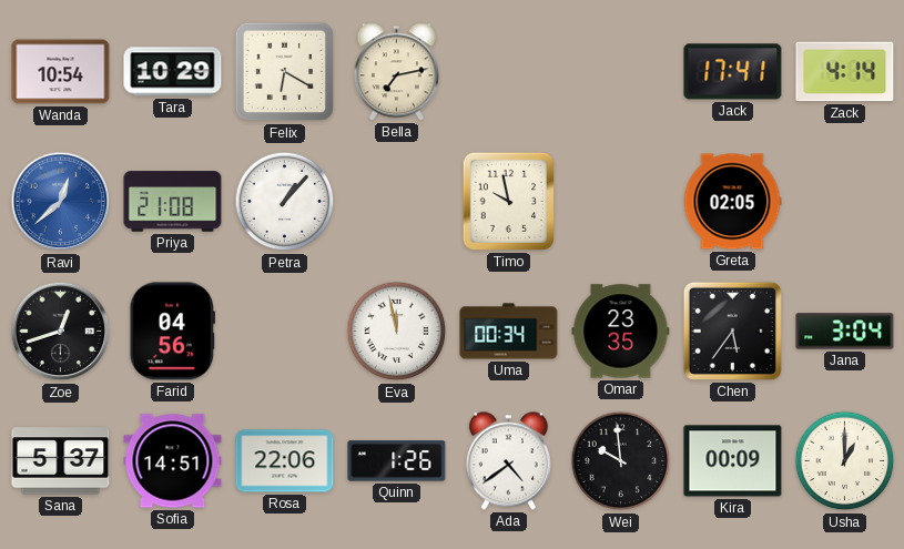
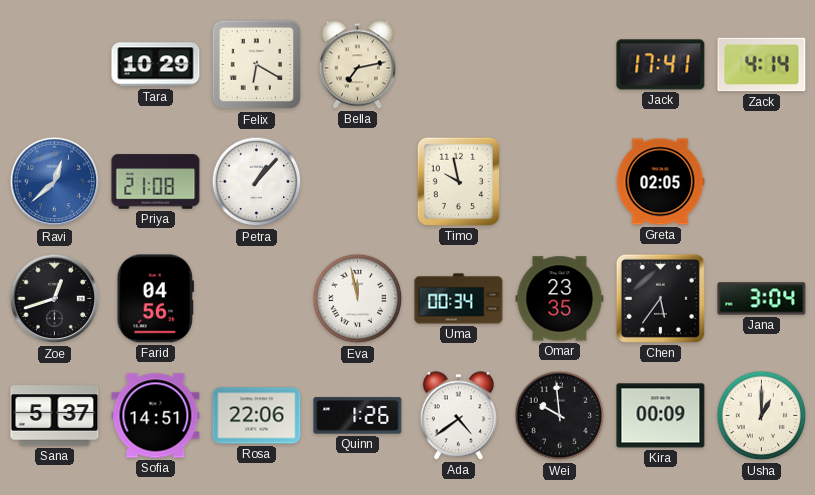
Wanda: 10:54 -> none
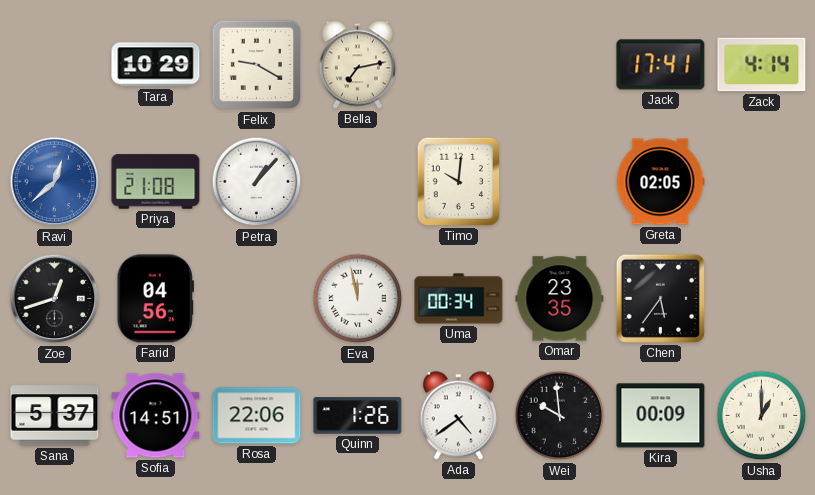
Felix: 6:20 -> 9:20
Timo: 9:58 -> 10:01
Jana: 3:04 -> none
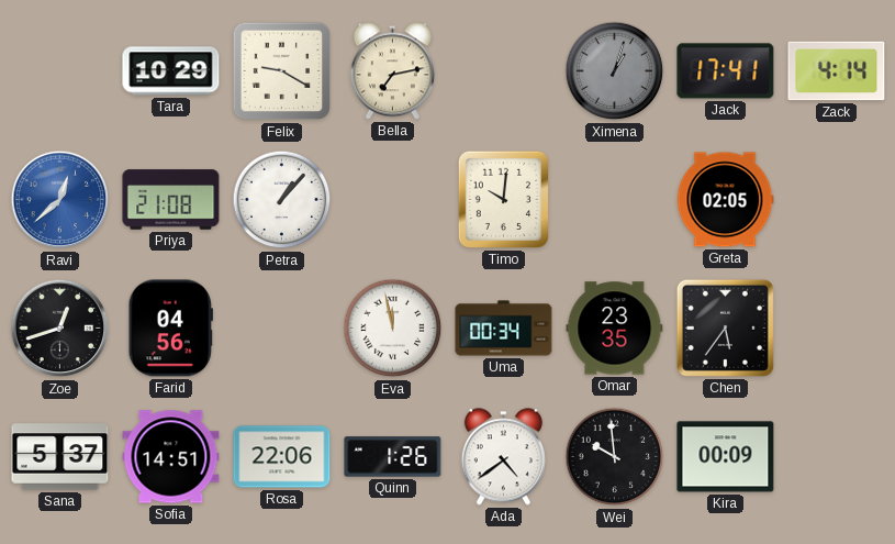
Ximena: none -> 1:03
Usha: 1:00 -> none
